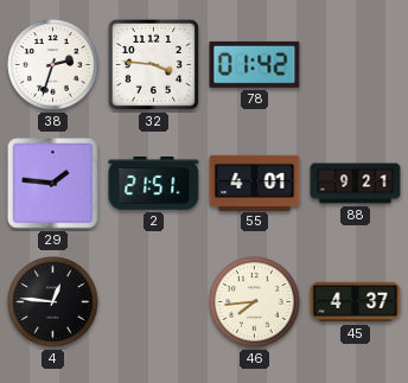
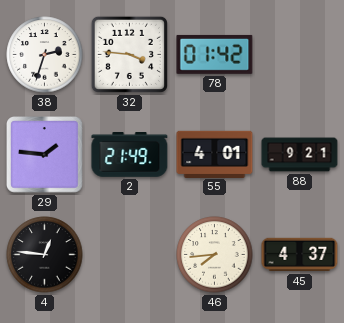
2: 21:51 -> 21:49
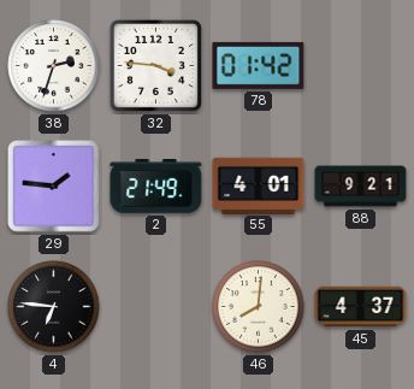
4: 12:46 -> 6:46
46: 7:44 -> 8:01
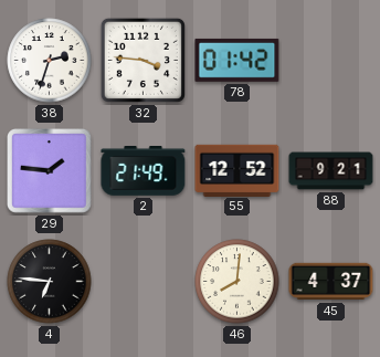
55: 4:01 -> 12:52
